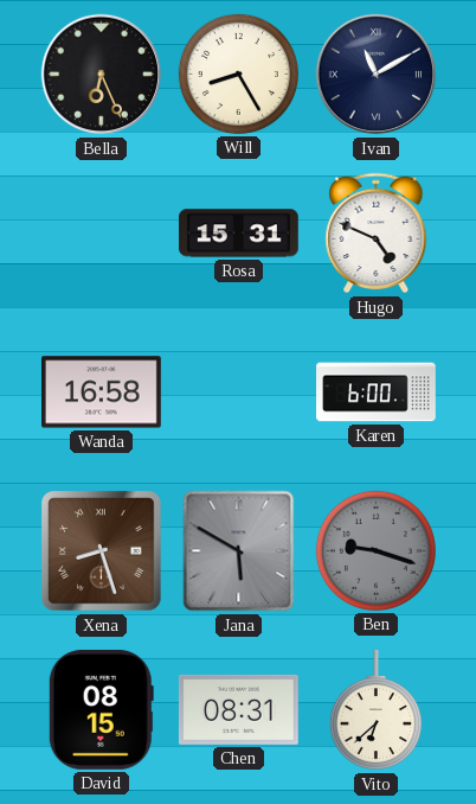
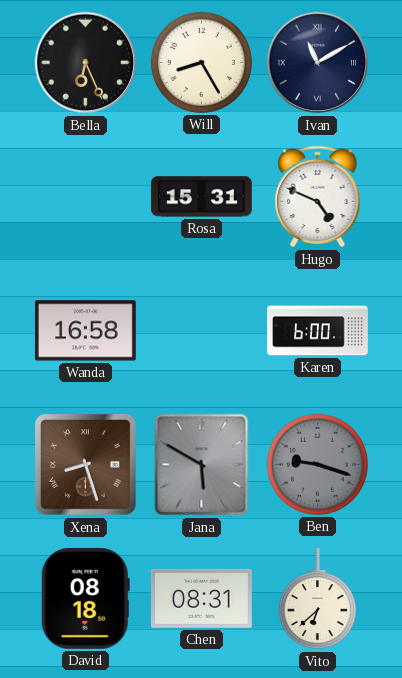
David: 08:15 -> 08:18
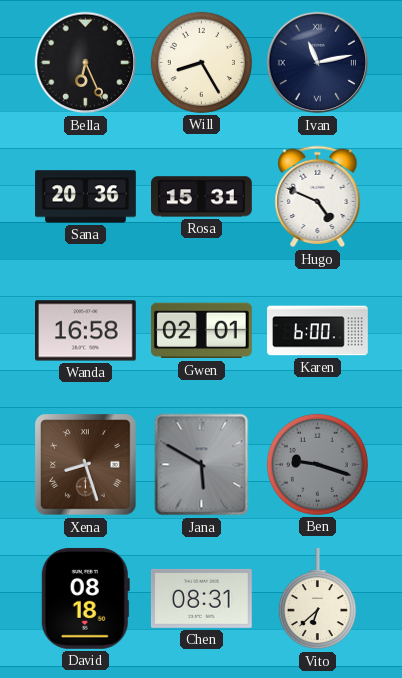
Ivan: 11:10 -> 11:13
Sana: none -> 20:36
Gwen: none -> 02:01
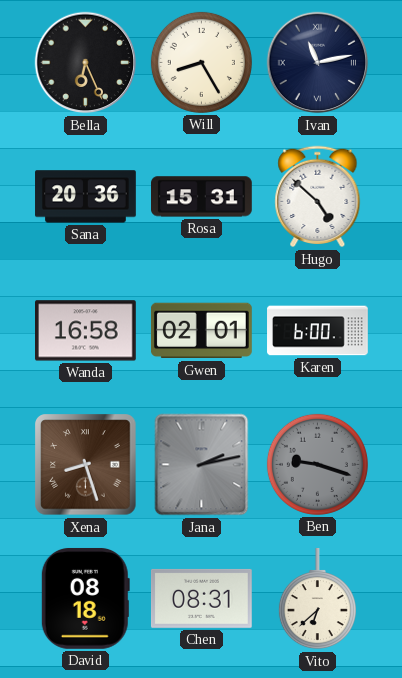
Hugo: 4:49 -> 4:52
Jana: 5:50 -> 2:13
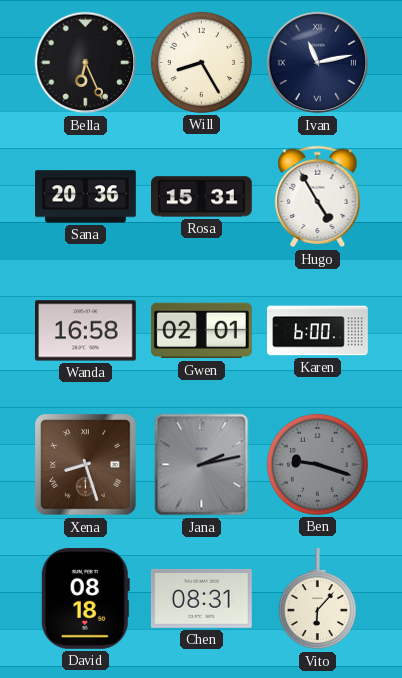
Hugo: 4:52 -> 4:55
Vito: 6:38 -> 6:07
